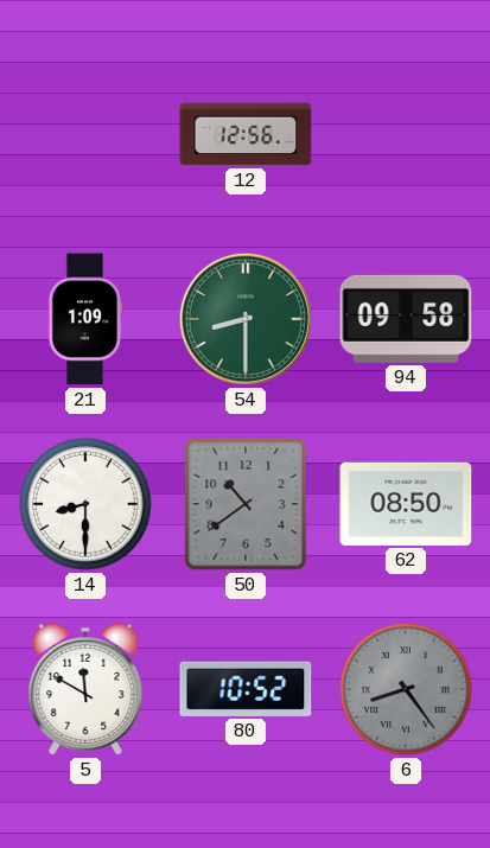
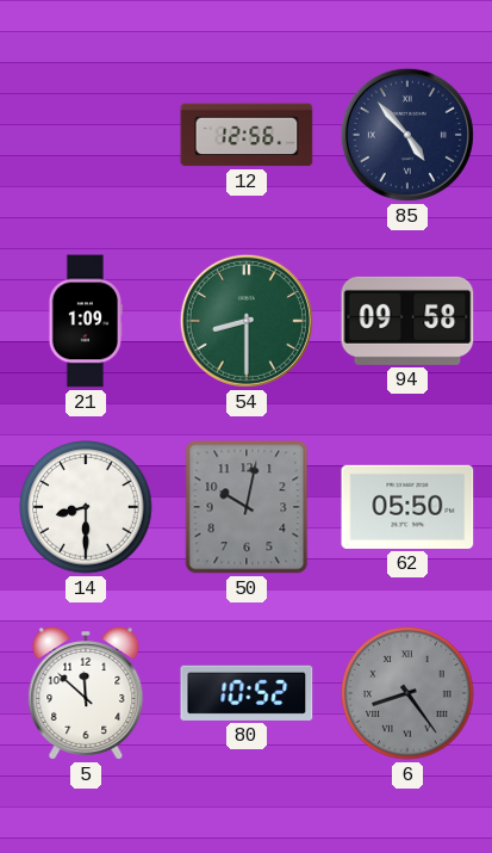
85: none -> 4:53
50: 10:39 -> 10:02
62: 08:50 -> 05:50
5: 11:50 -> 11:52
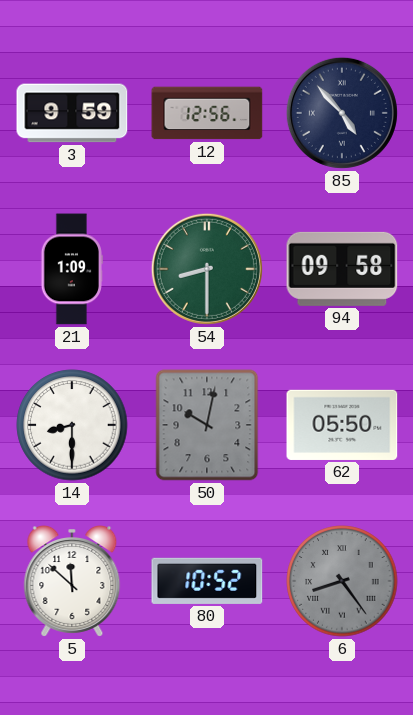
3: none -> 9:59
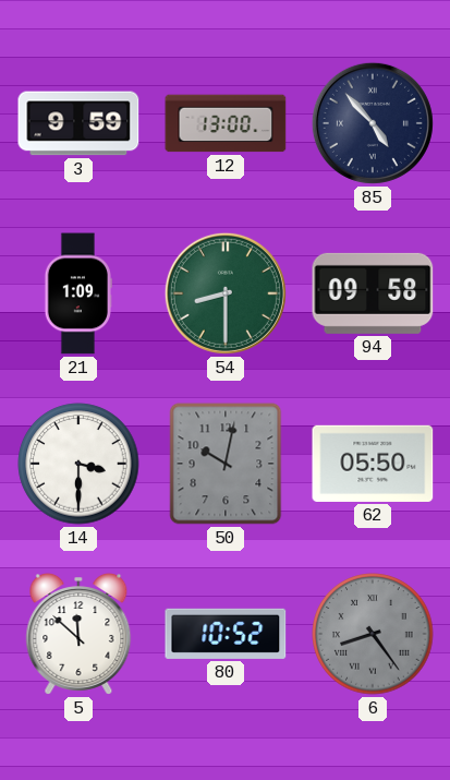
12: 12:56 -> 13:00
14: 8:30 -> 3:30
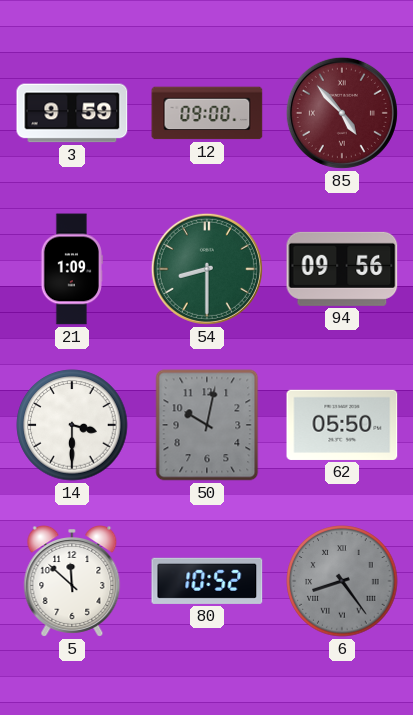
12: 13:00 -> 09:00
85 dial: navy -> burgundy
94: 09:58 -> 09:56
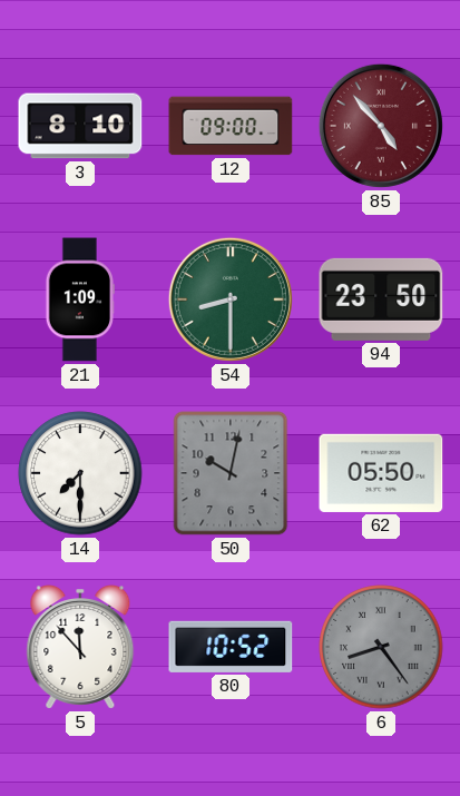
3: 9:59 -> 8:10
94: 09:56 -> 23:50
14: 3:30 -> 7:30
5: 11:52 -> 11:53
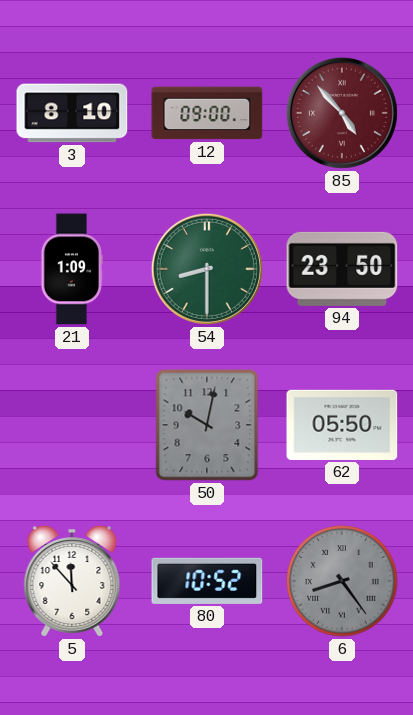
14: 7:30 -> none
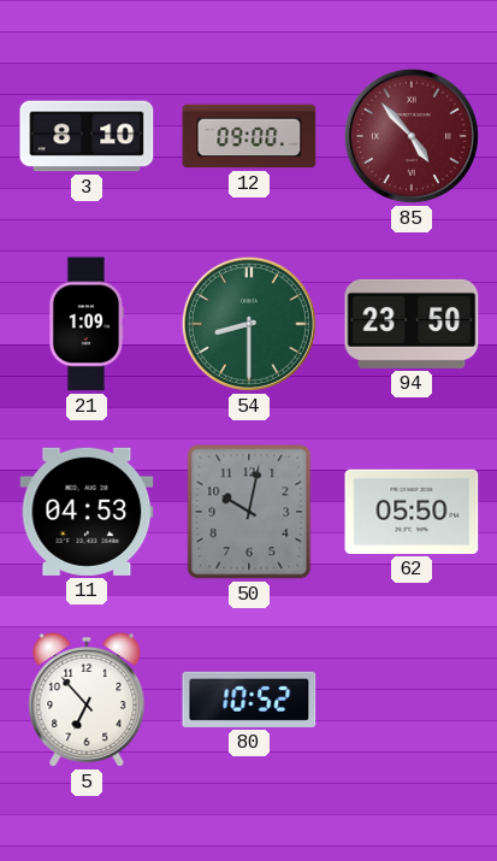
11: none -> 04:53
5: 11:53 -> 6:53
6: 8:24 -> none
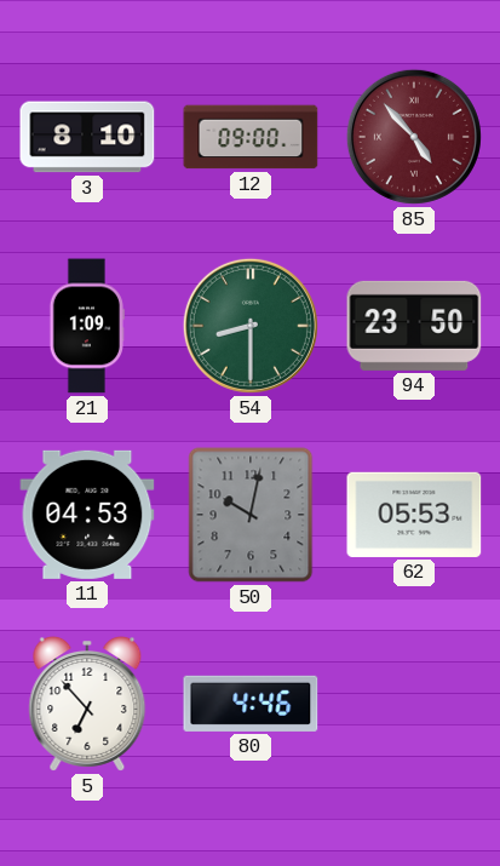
62: 05:50 -> 05:53
80: 10:52 -> 4:46
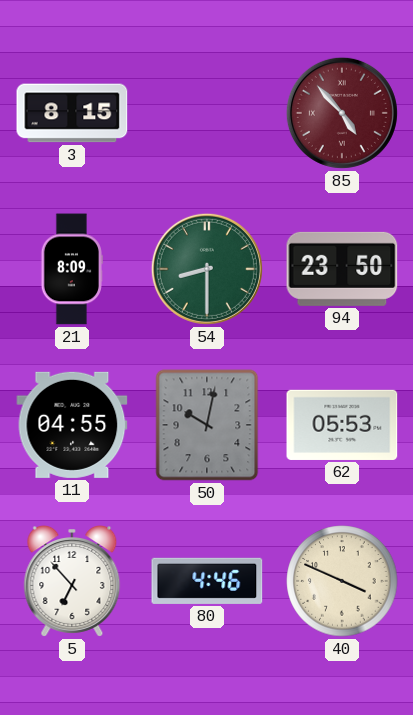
3: 8:10 -> 8:15
12: 09:00 -> none
21: 1:09 -> 8:09
11: 04:53 -> 04:55
40: none -> 3:49
